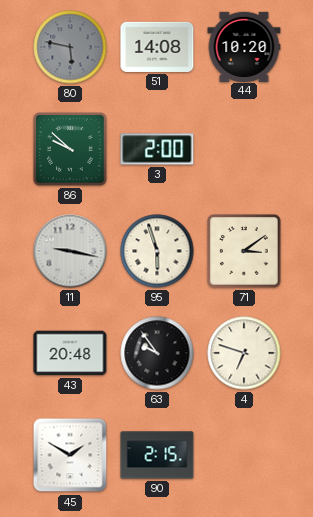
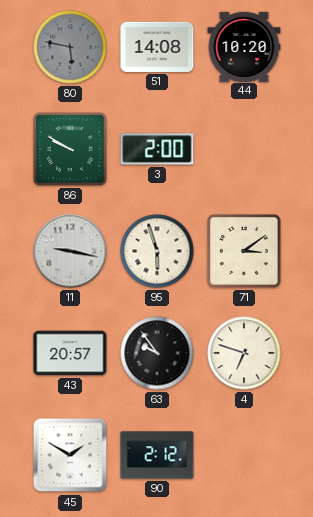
86: 9:52 -> 9:50
43: 20:48 -> 20:57
90: 2:15 -> 2:12
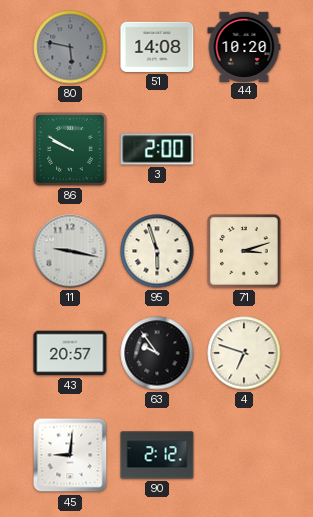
71: 3:09 -> 3:12
45: 1:50 -> 9:01
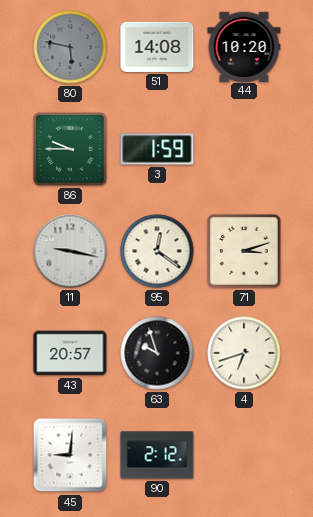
86: 9:50 -> 9:45
3: 2:00 -> 1:59
95: 5:57 -> 12:21
63: 9:54 -> 9:57
4: 6:48 -> 6:42
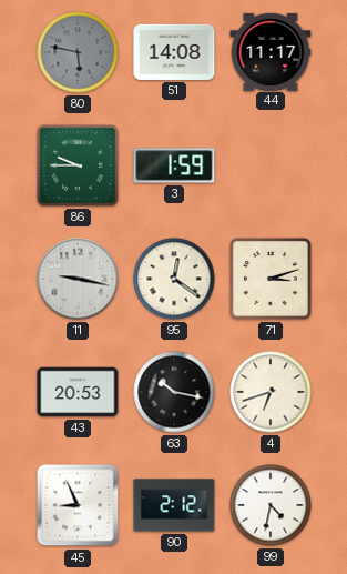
44: 10:20 -> 11:17
43: 20:57 -> 20:53
63: 9:57 -> 10:17
45: 9:01 -> 8:56
99: none -> 4:32
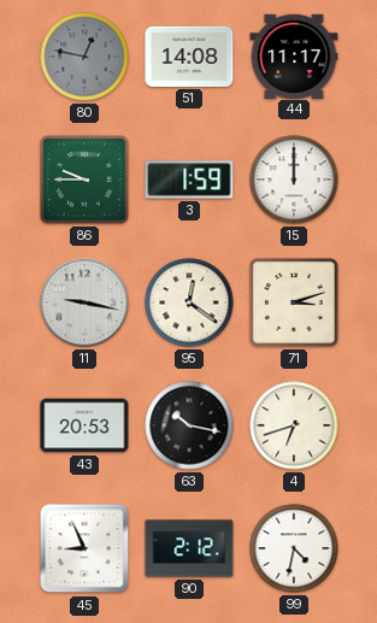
80: 5:47 -> 12:47
15: none -> 12:00
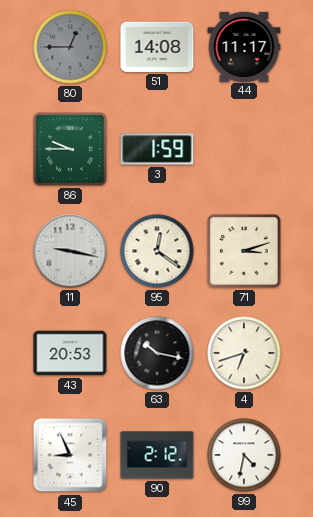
80: 12:47 -> 12:45
15: 12:00 -> none
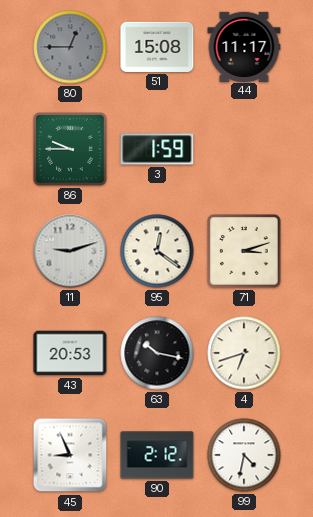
51: 14:08 -> 15:08
11: 9:17 -> 9:12
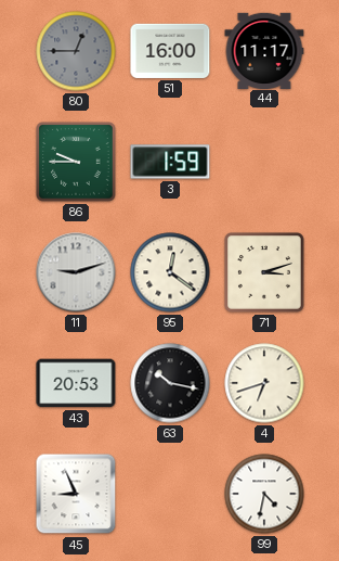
51: 15:08 -> 16:00
90: 2:12 -> none
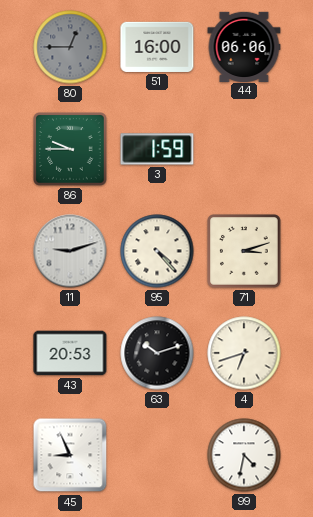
44: 11:17 -> 06:06
95: 12:21 -> 4:23
63: 10:17 -> 10:12
